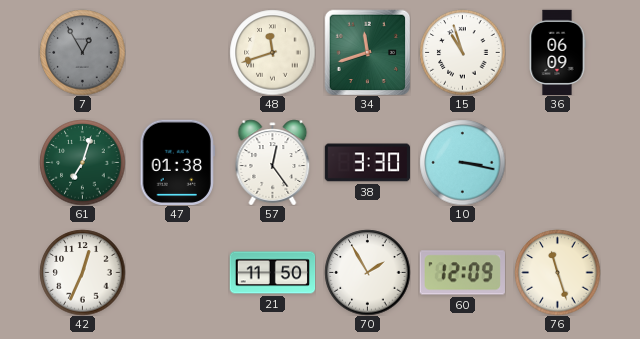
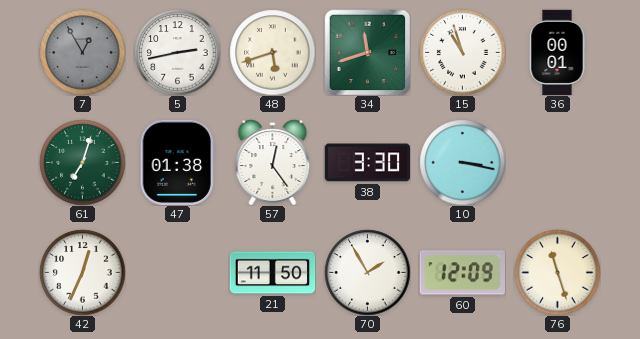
5: none -> 2:43
48: 11:42 -> 5:42
36: 06:09 -> 00:01
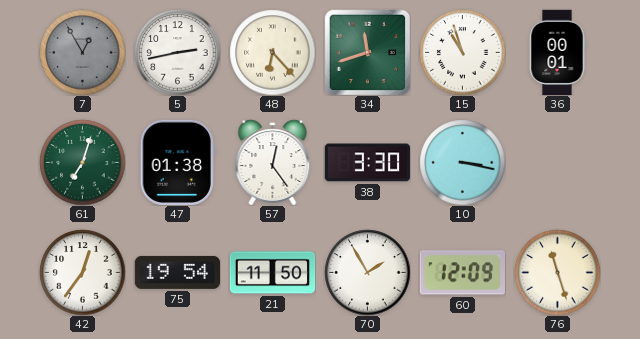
48: 5:42 -> 6:23
42: 12:34 -> 12:36
75: none -> 19:54
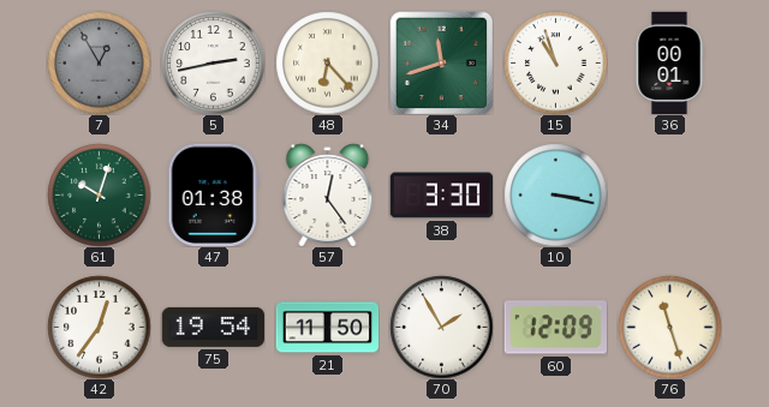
61: 7:03 -> 10:03
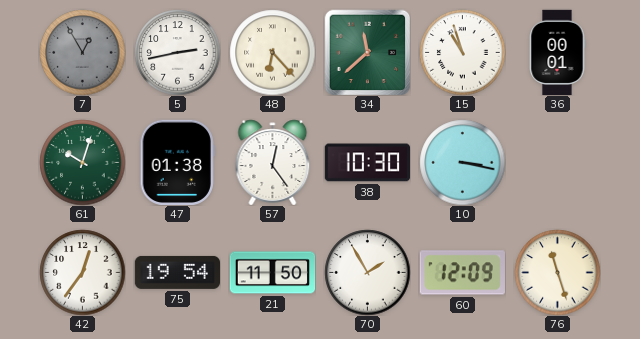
34: 11:42 -> 11:38
38: 3:30 -> 10:30
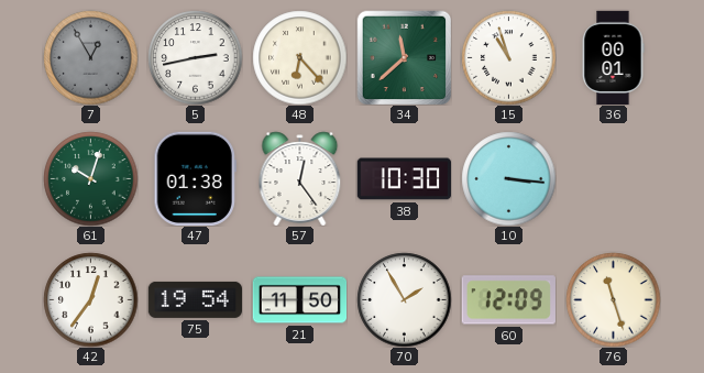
10: 3:17 -> 3:16
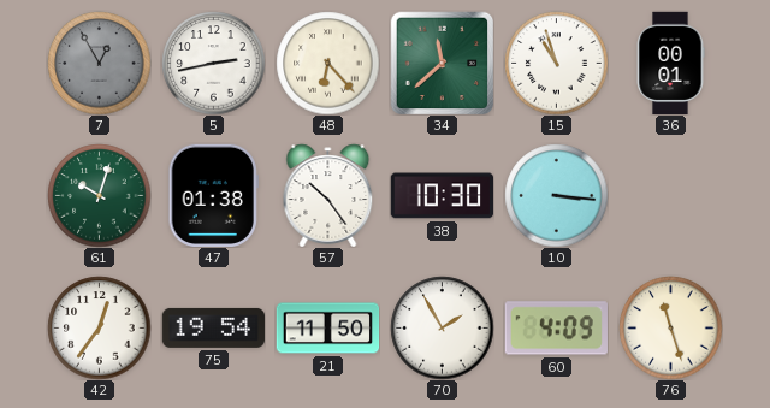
57: 12:24 -> 10:24
60: 12:09 -> 4:09
